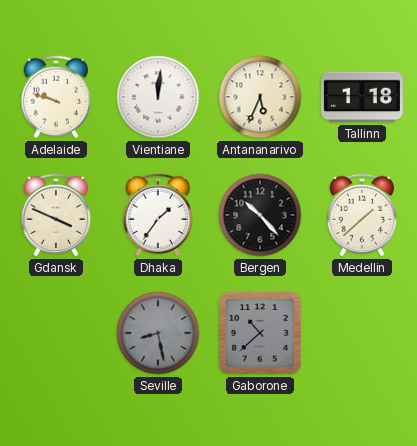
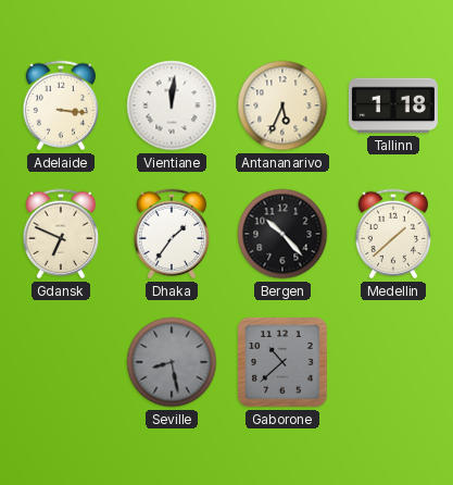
Adelaide: 9:48 -> 3:16
Gdansk: 3:49 -> 6:49
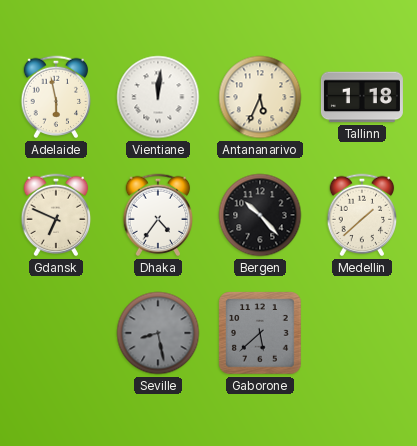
Adelaide: 3:16 -> 5:58
Dhaka: 1:36 -> 4:36
Gaborone: 10:38 -> 5:38
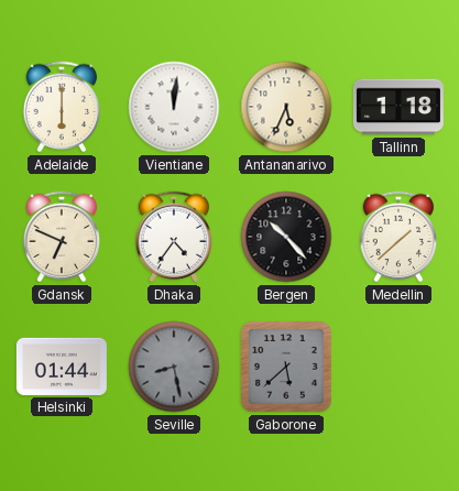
Adelaide: 5:58 -> 6:00
Helsinki: none -> 01:44
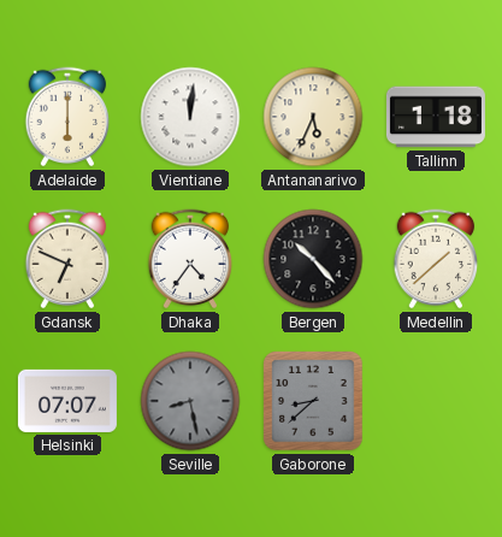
Helsinki: 01:44 -> 07:07
Gaborone: 5:38 -> 8:38
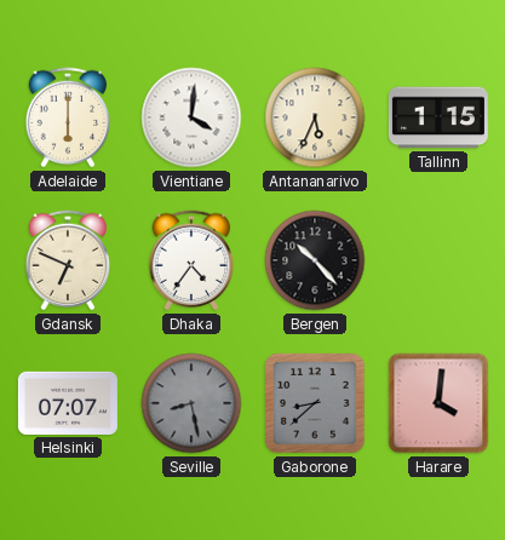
Vientiane: 12:01 -> 4:01
Tallinn: 1:18 -> 1:15
Medellin: 1:38 -> none
Harare: none -> 4:01
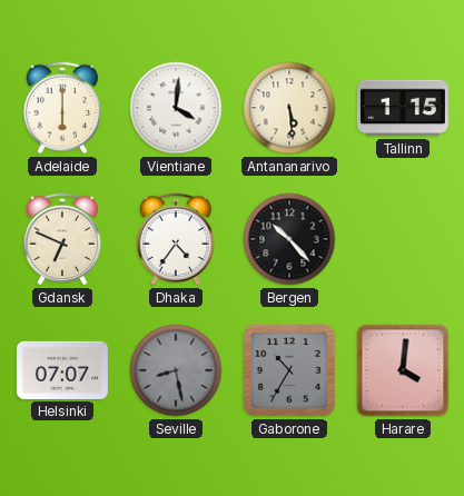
Antananarivo: 5:34 -> 5:29
Gaborone: 8:38 -> 10:35
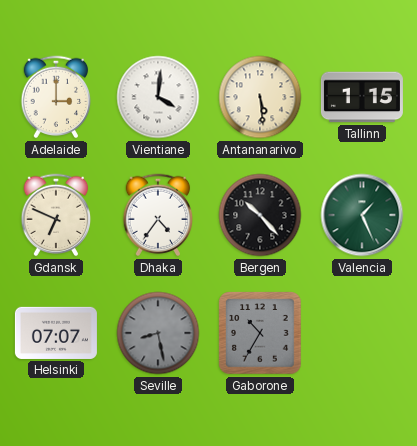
Adelaide: 6:00 -> 3:00
Valencia: none -> 1:26
Harare: 4:01 -> none
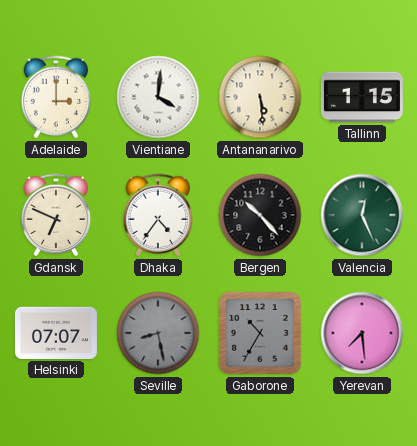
Valencia: 1:26 -> 12:26
Yerevan: none -> 7:29
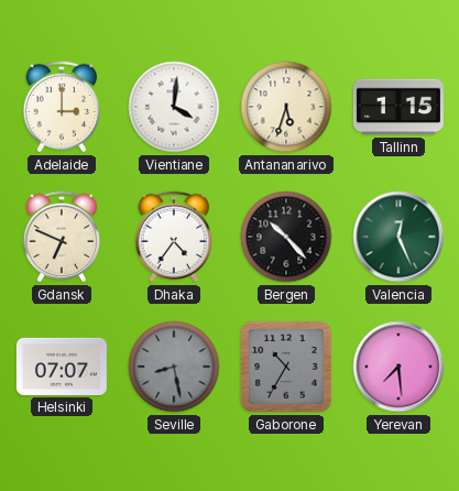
Antananarivo: 5:29 -> 5:33
